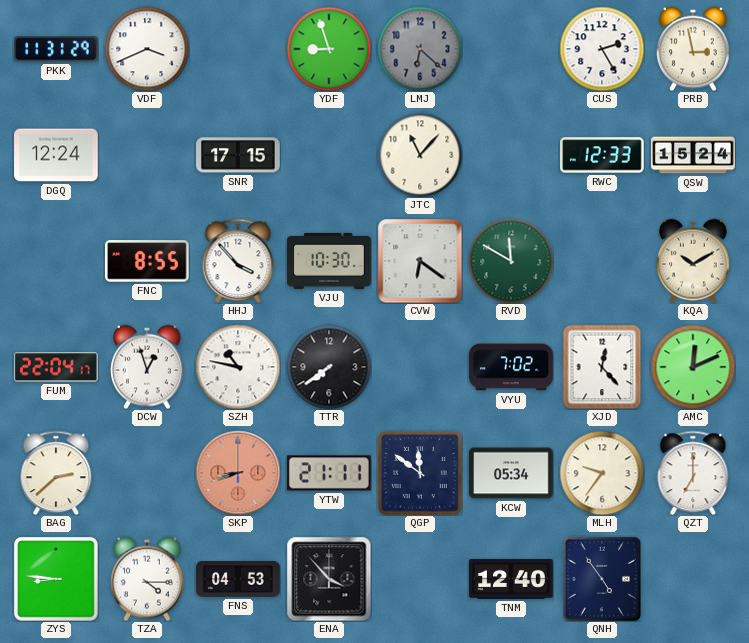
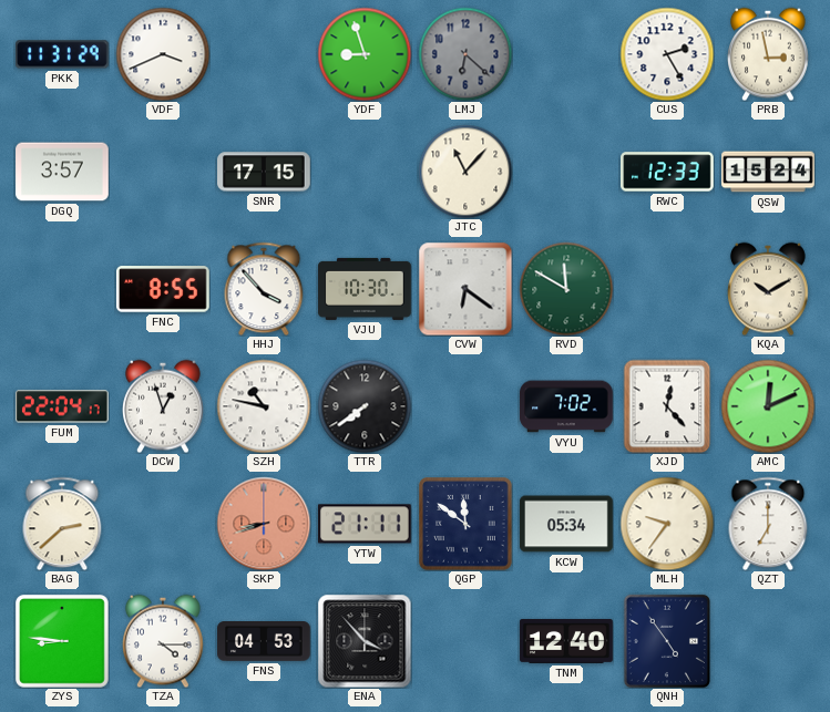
DGQ: 12:24 -> 3:57
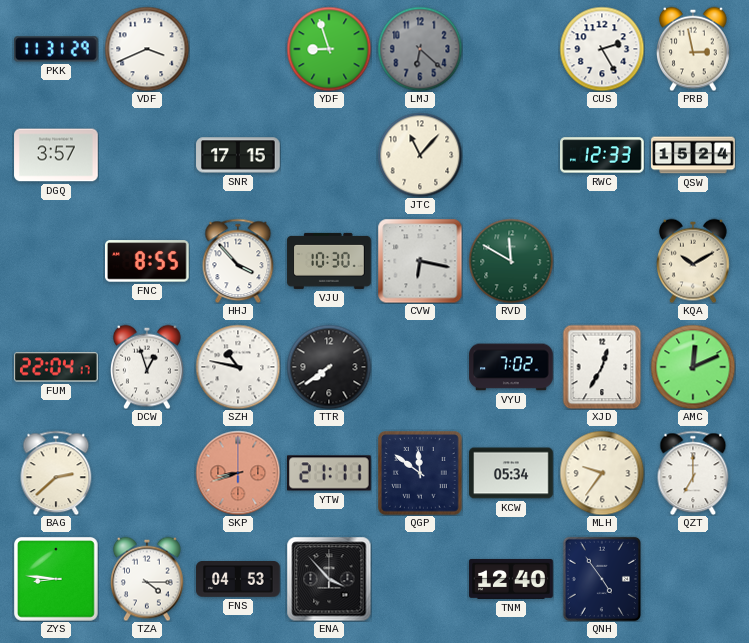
CVW: 6:21 -> 6:17
XJD: 12:23 -> 12:35
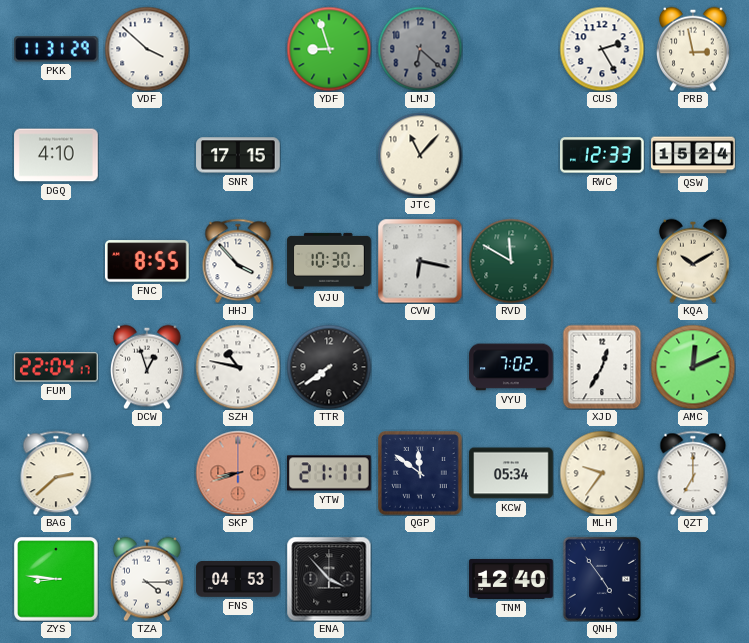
VDF: 3:41 -> 3:52
DGQ: 3:57 -> 4:10
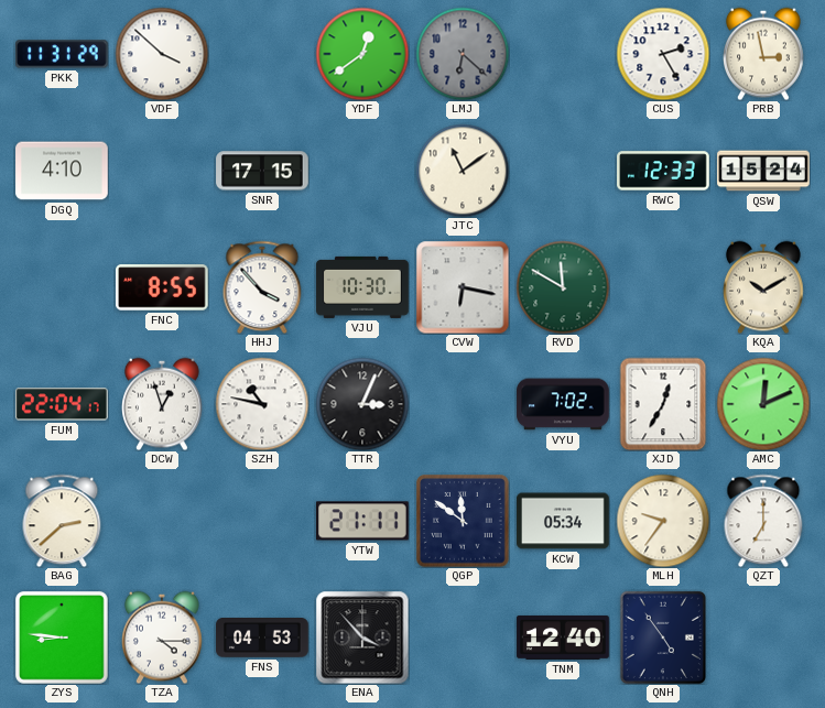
YDF: 8:57 -> 12:39
JTC: 11:07 -> 11:09
TTR: 7:39 -> 3:04
SKP: 8:42 -> none
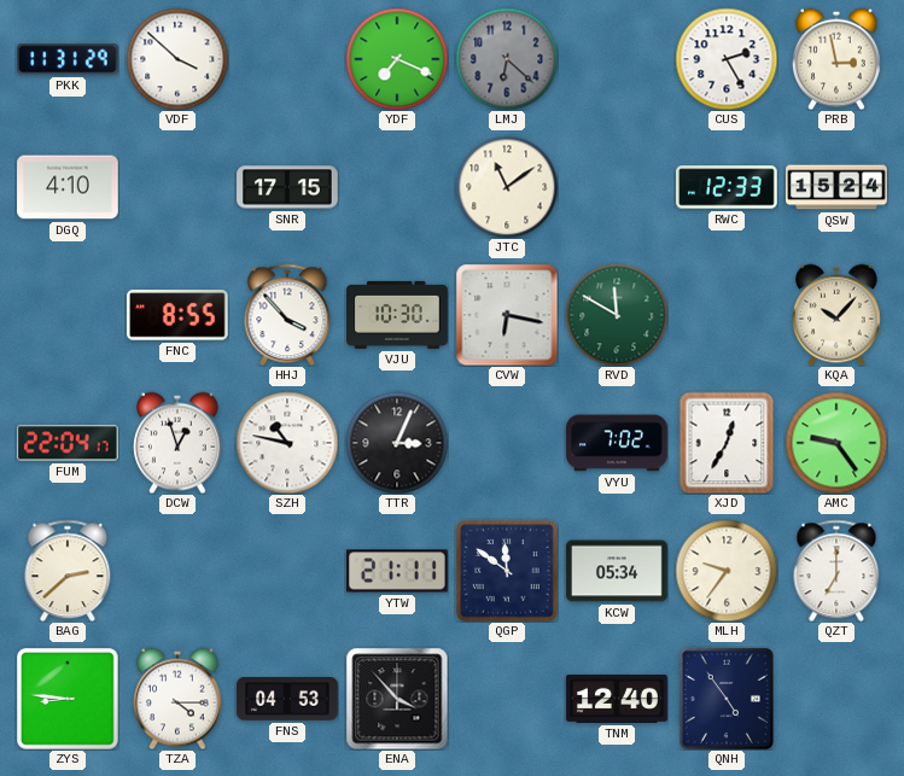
YDF: 12:39 -> 7:19
KQA: 10:10 -> 10:07
AMC: 12:11 -> 9:24
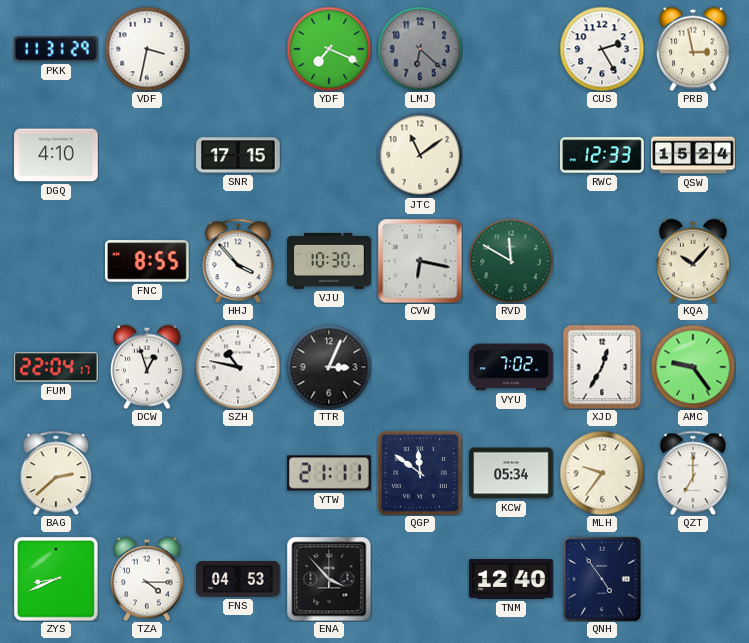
VDF: 3:52 -> 3:32
ZYS: 8:46 -> 8:41
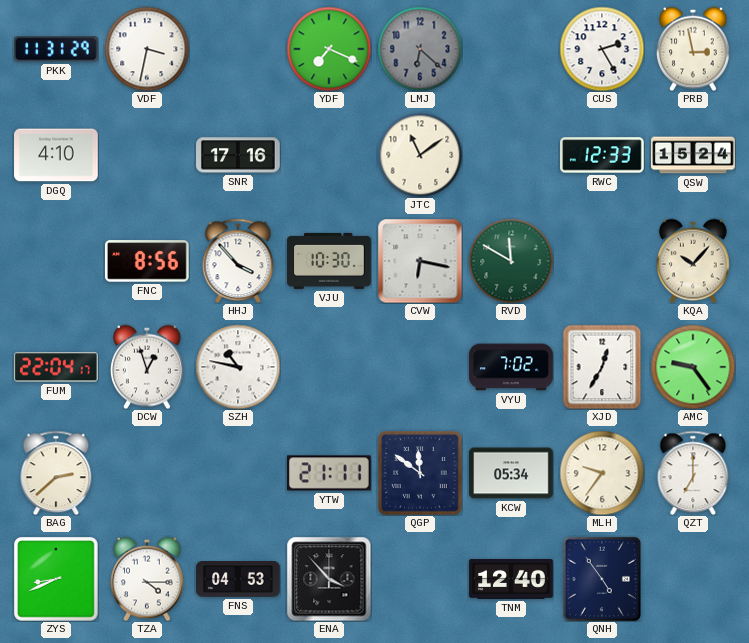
SNR: 17:15 -> 17:16
FNC: 8:55 -> 8:56
TTR: 3:04 -> none
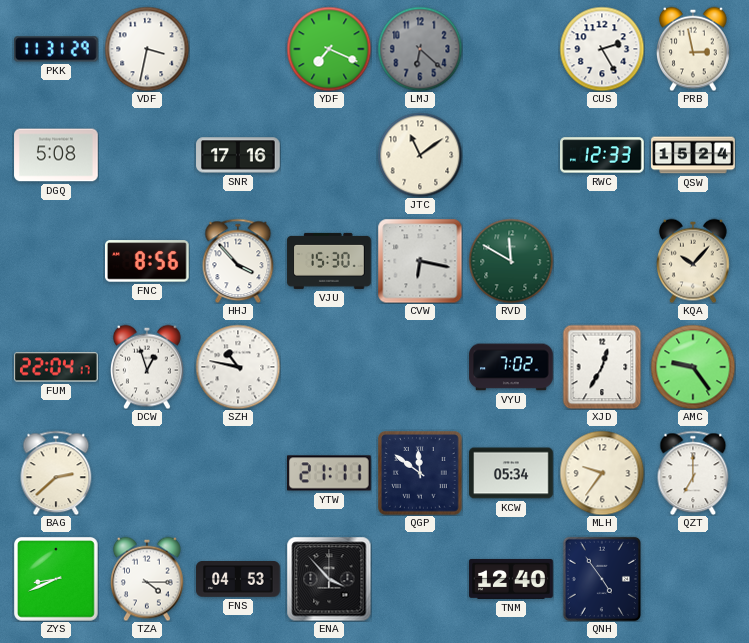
DGQ: 4:10 -> 5:08
VJU: 10:30 -> 15:30
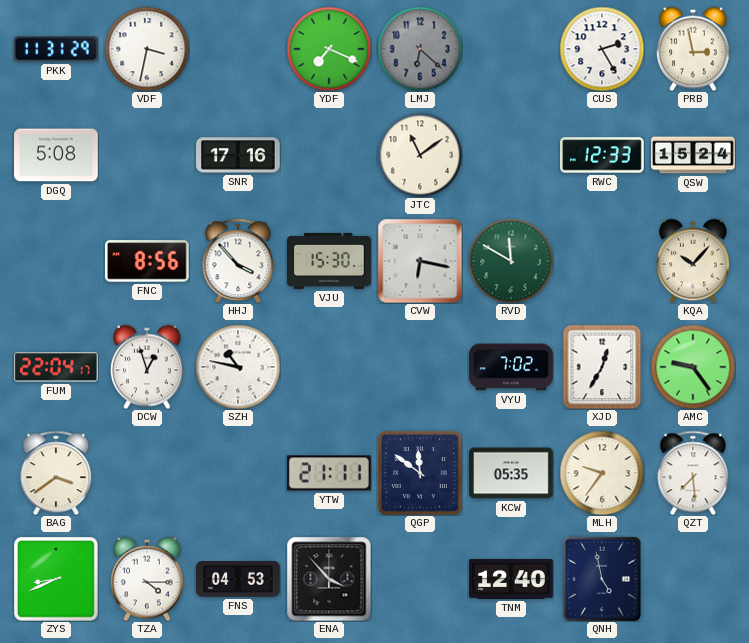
BAG: 2:38 -> 3:39
KCW: 05:34 -> 05:35
QZT: 7:00 -> 7:29
QNH: 4:54 -> 4:58
